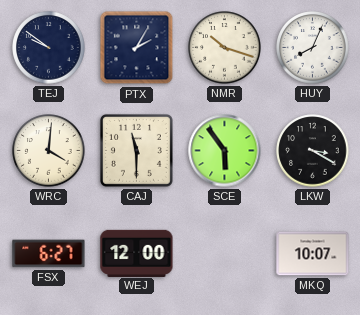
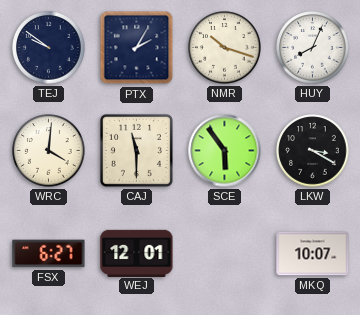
WEJ: 12:00 -> 12:01
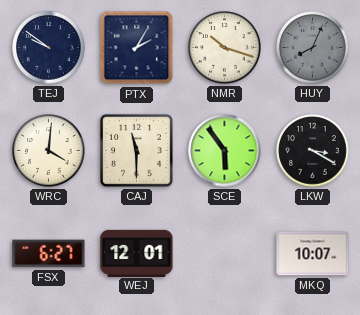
HUY dial: white -> grey
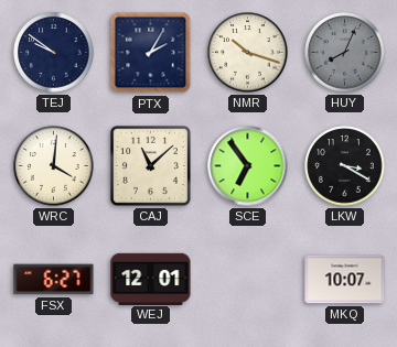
CAJ: 11:30 -> 11:08
SCE: 5:54 -> 6:54
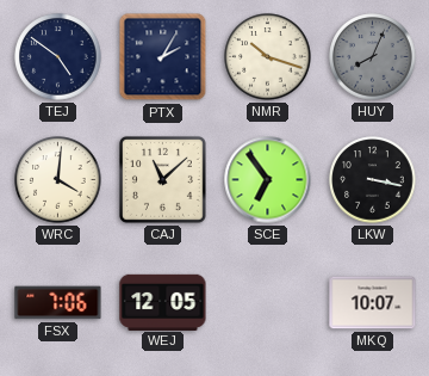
TEJ: 9:51 -> 4:51
LKW: 3:20 -> 3:17
FSX: 6:27 -> 7:06
WEJ: 12:01 -> 12:05
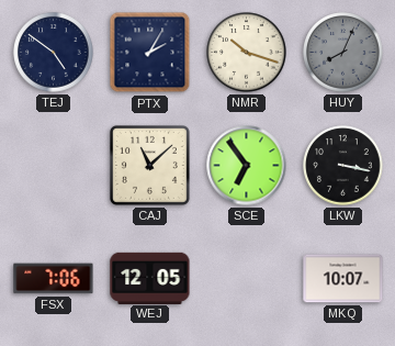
WRC: 4:01 -> none
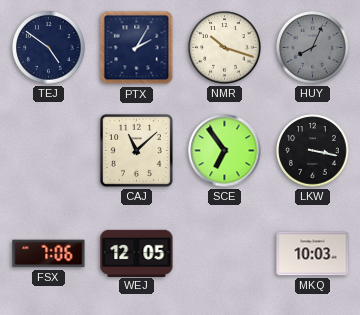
MKQ: 10:07 -> 10:03
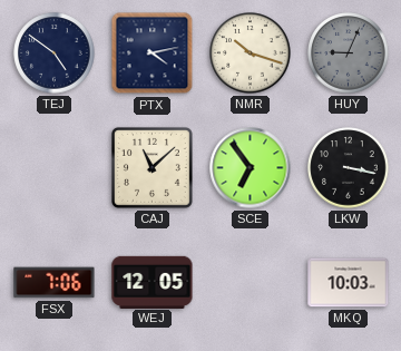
PTX: 2:05 -> 4:13
HUY: 8:04 -> 9:04
